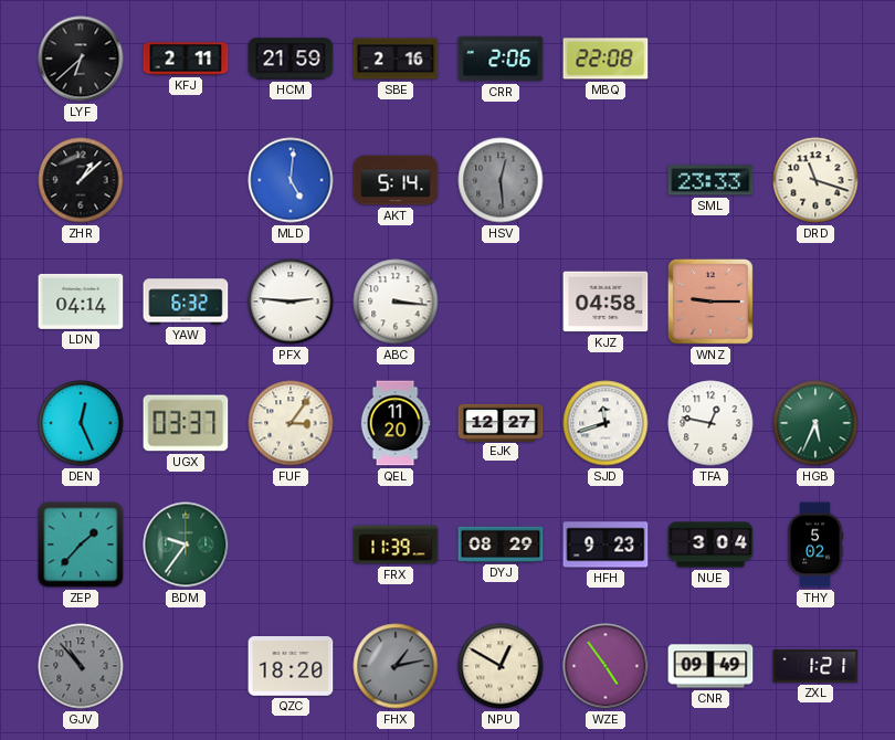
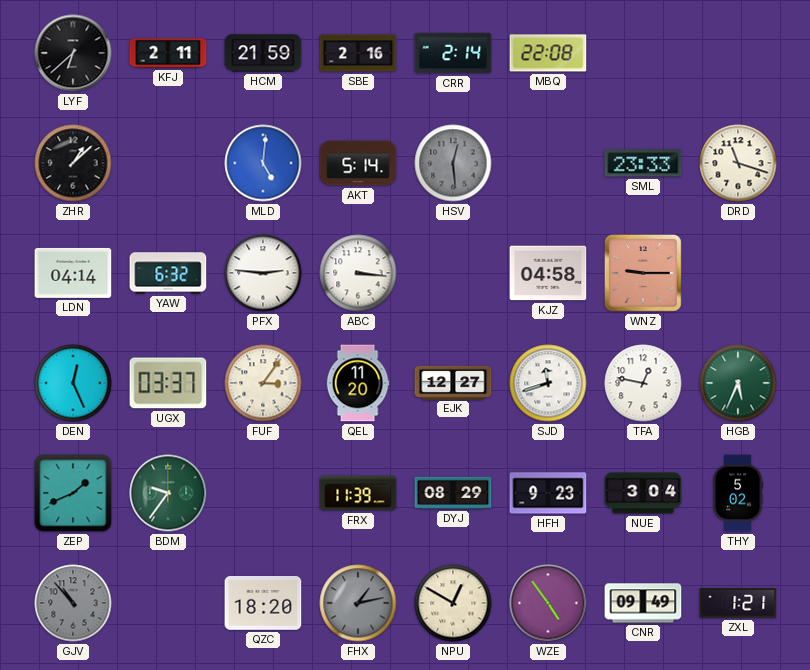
CRR: 2:06 -> 2:14
ZEP: 1:37 -> 1:41
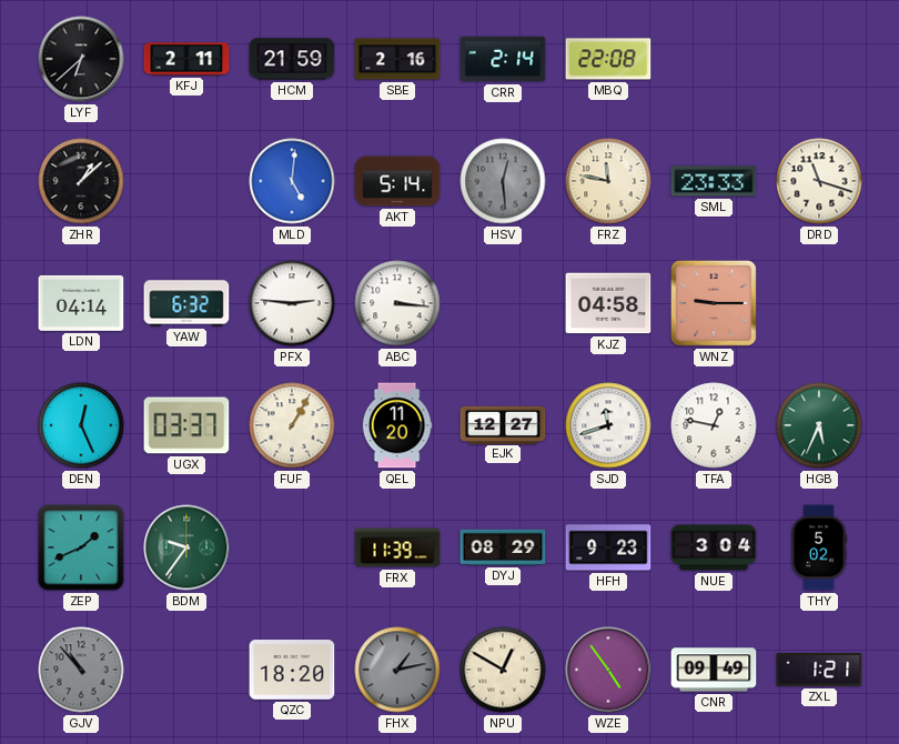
FRZ: none -> 11:47
FUF: 3:06 -> 1:05
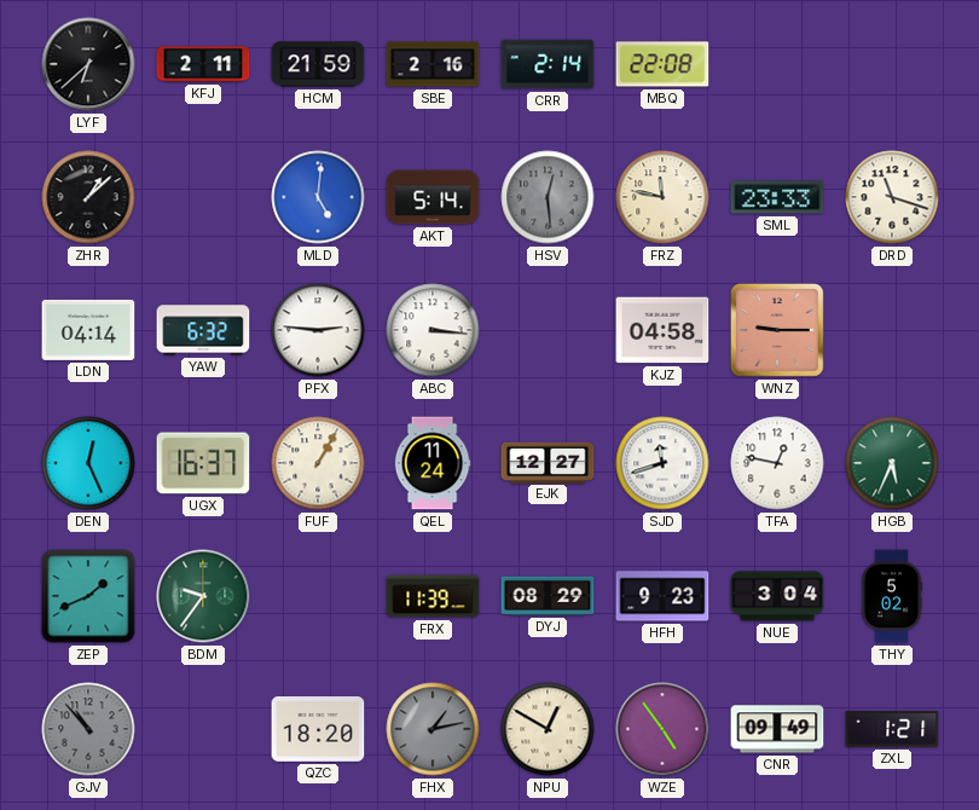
UGX: 03:37 -> 16:37
QEL: 11:20 -> 11:24
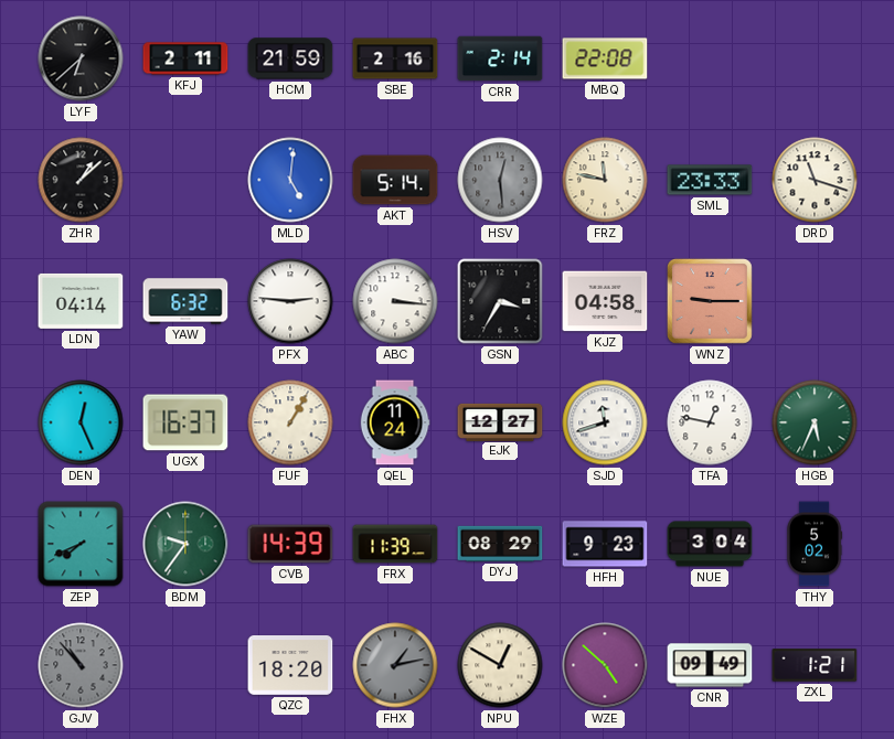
GSN: none -> 3:35
ZEP: 1:41 -> 7:41
CVB: none -> 14:39
WZE: 4:54 -> 4:52
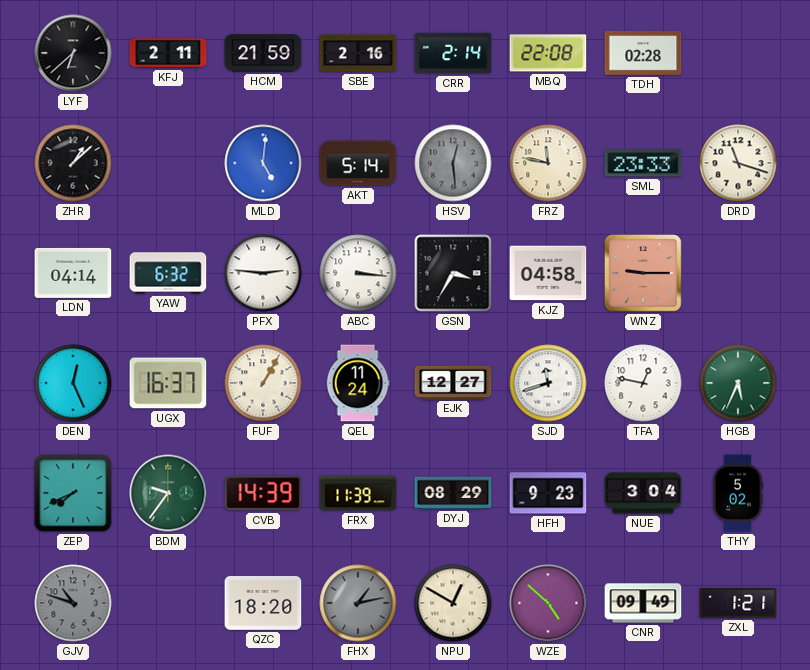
TDH: none -> 02:28
GJV: 10:53 -> 10:48
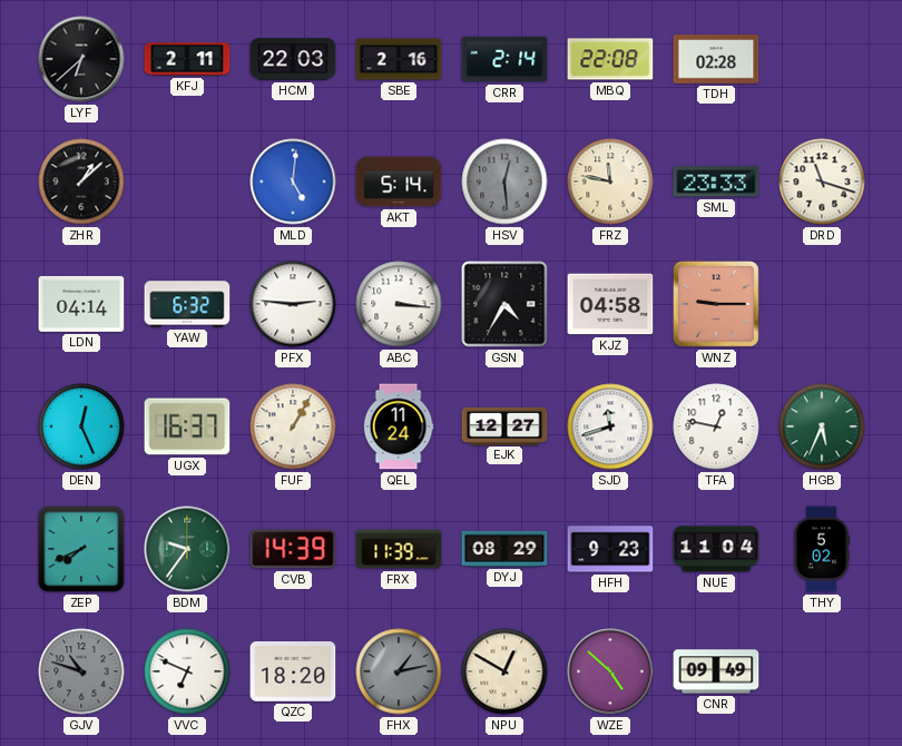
HCM: 21:59 -> 22:03
GSN: 3:35 -> 4:35
NUE: 3:04 -> 11:04
VVC: none -> 6:49
ZXL: 1:21 -> none
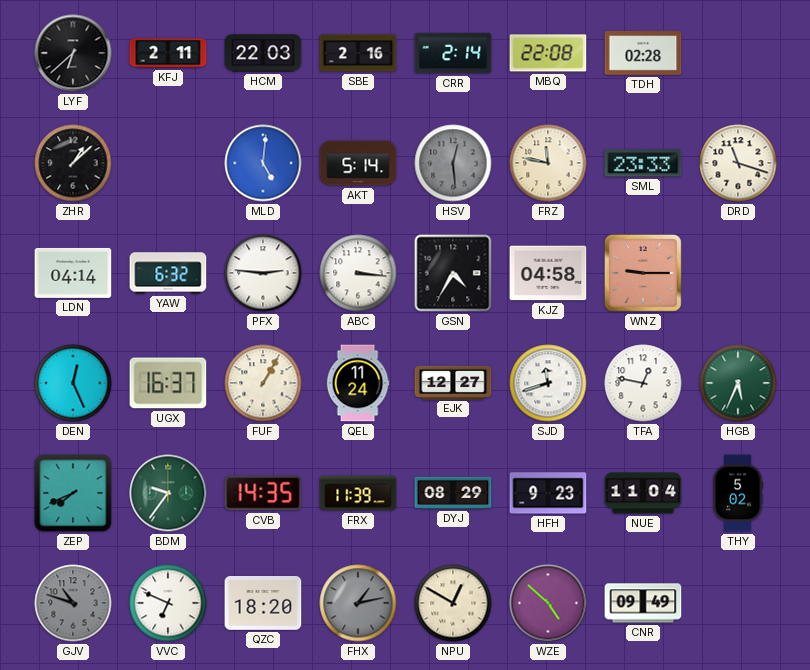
CVB: 14:39 -> 14:35
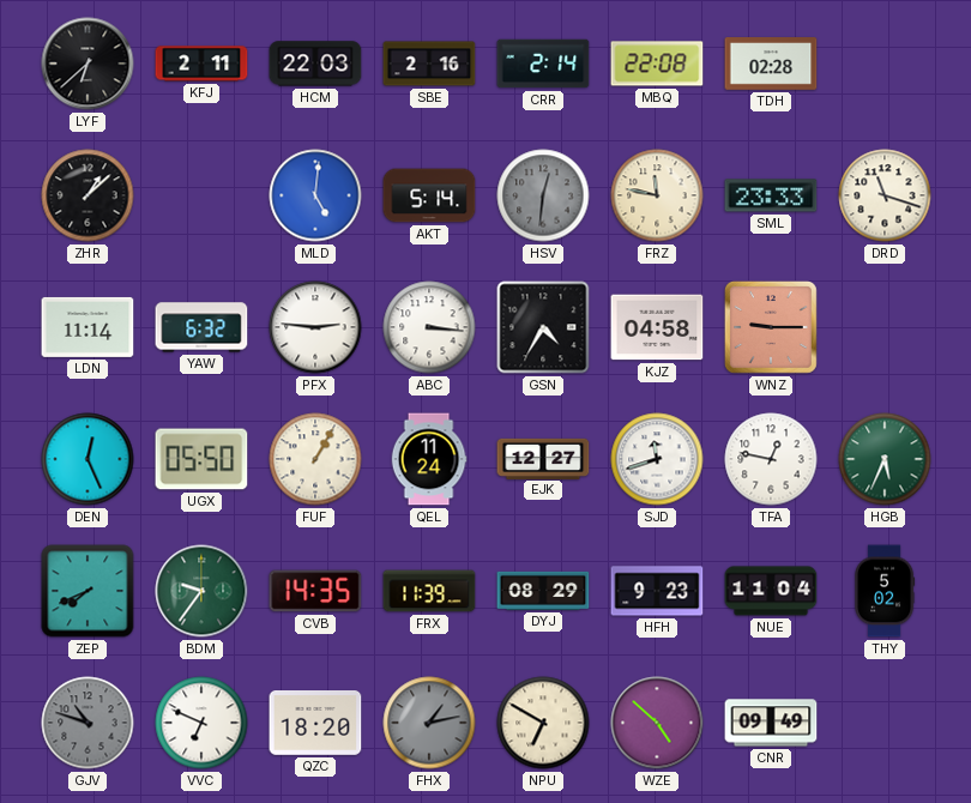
HSV: 12:29 -> 12:31
LDN: 04:14 -> 11:14
UGX: 16:37 -> 05:50
NPU: 12:50 -> 6:50
